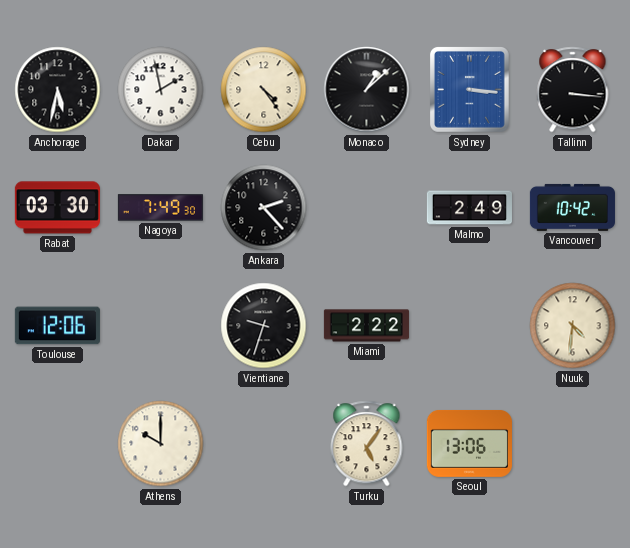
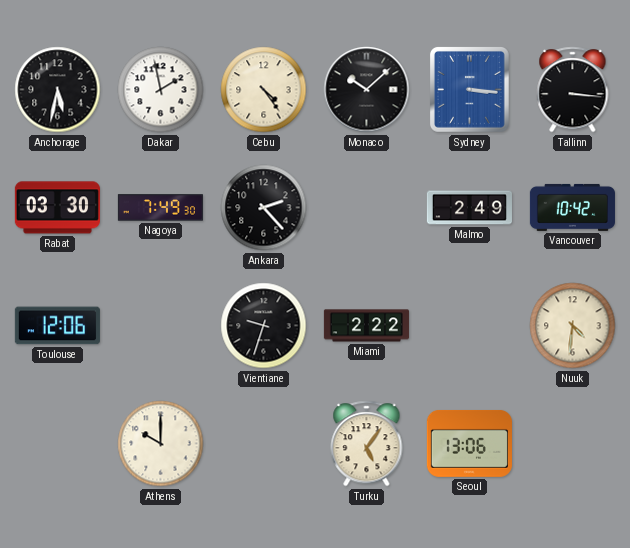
Monaco: 1:08 -> 10:08
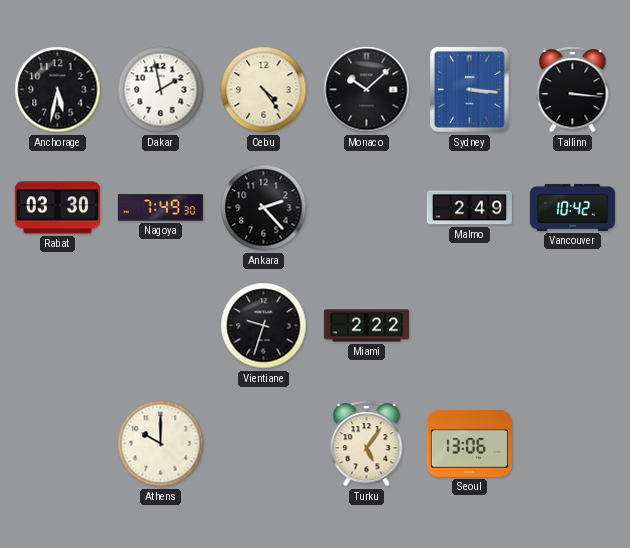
Toulouse: 12:06 -> none
Nuuk: 4:31 -> none
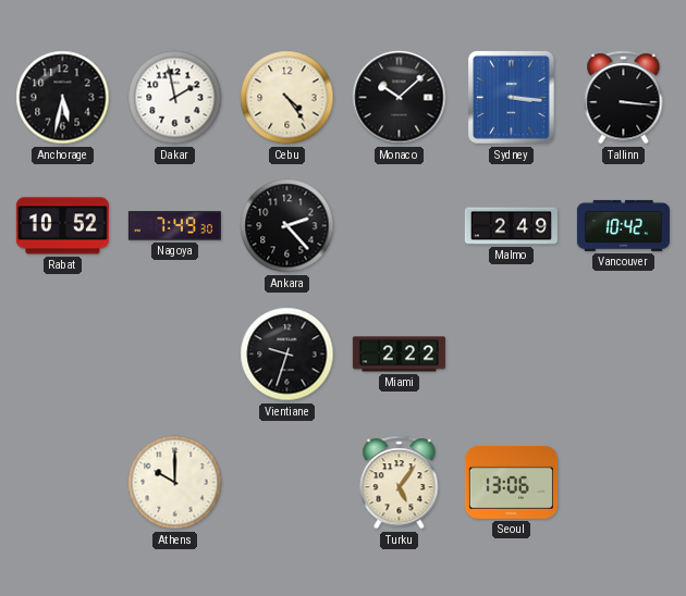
Rabat: 03:30 -> 10:52
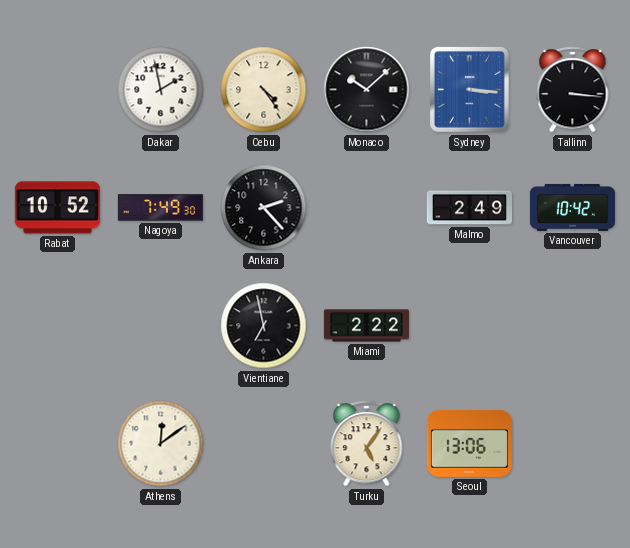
Anchorage: 5:32 -> none
Vientiane: 9:33 -> 6:58
Athens: 10:00 -> 12:09
